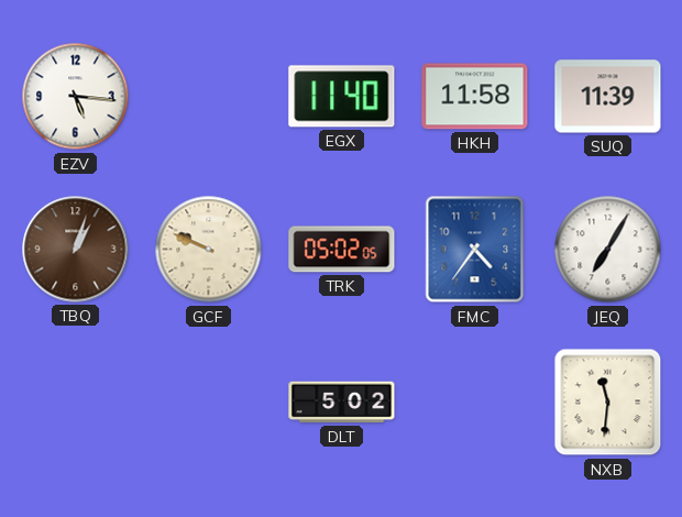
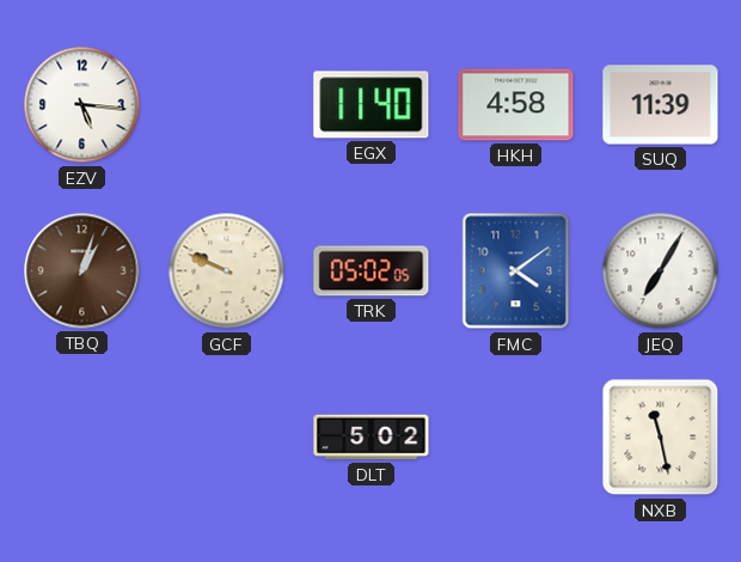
HKH: 11:58 -> 4:58
FMC: 4:36 -> 4:09
NXB: 11:31 -> 11:28
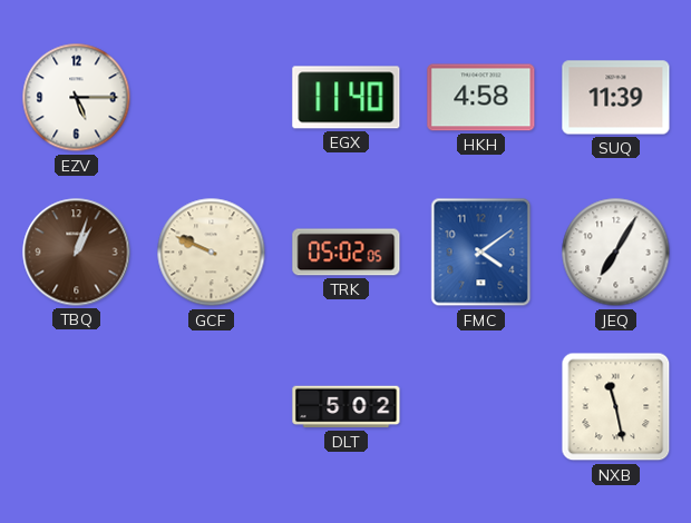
EZV: 5:16 -> 5:15
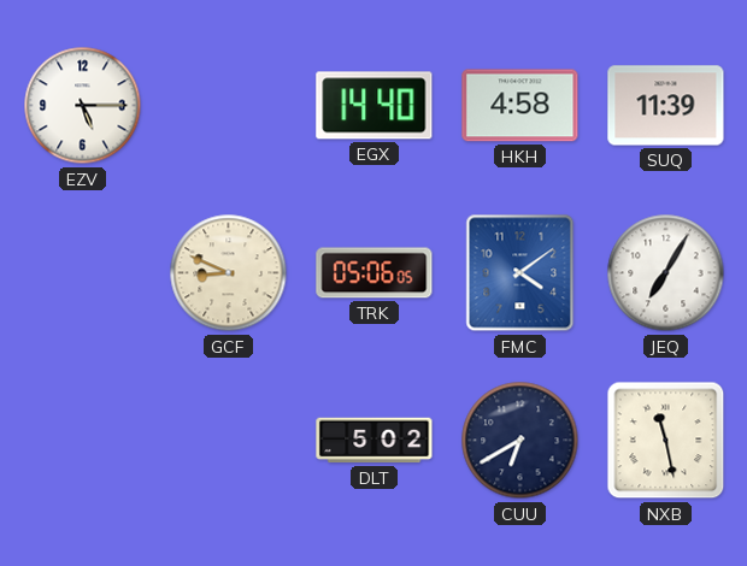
EGX: 11:40 -> 14:40
TBQ: 1:03 -> none
GCF: 9:49 -> 8:49
TRK: 05:02 -> 05:06
CUU: none -> 6:40
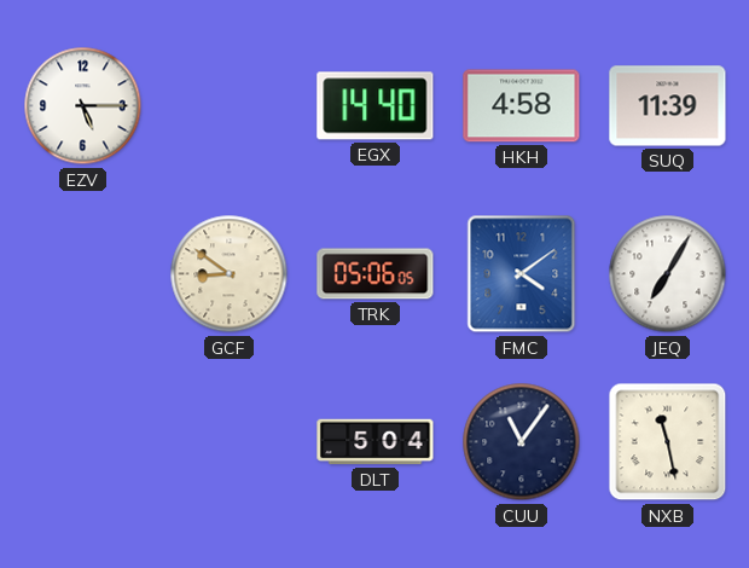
GCF: 8:49 -> 8:51
DLT: 5:02 -> 5:04
CUU: 6:40 -> 11:06
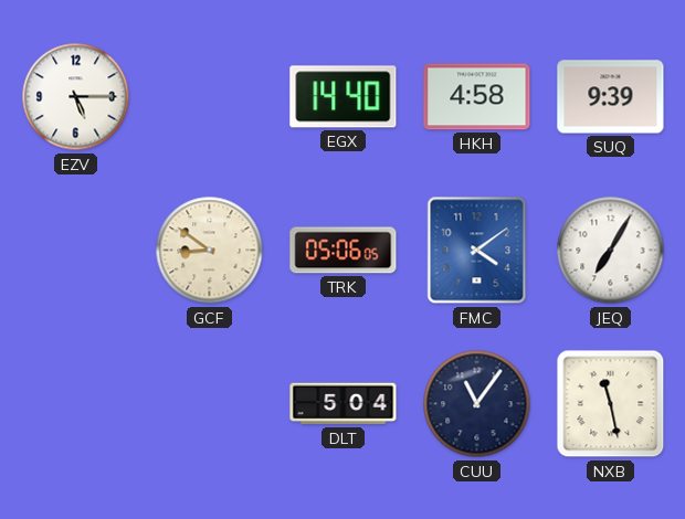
SUQ: 11:39 -> 9:39
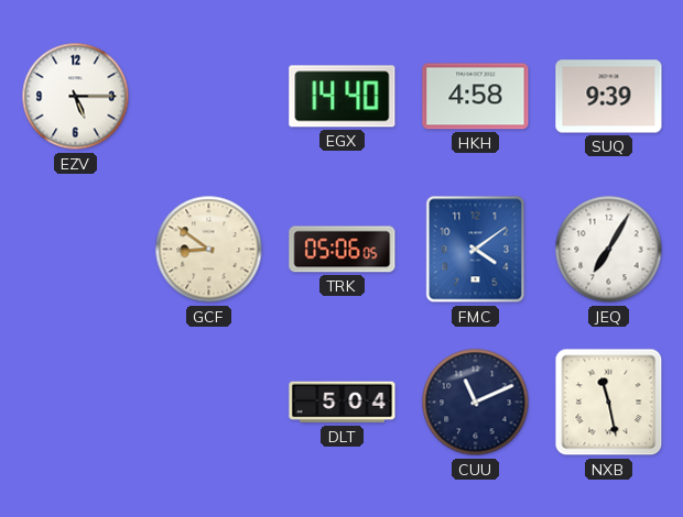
CUU: 11:06 -> 11:11
